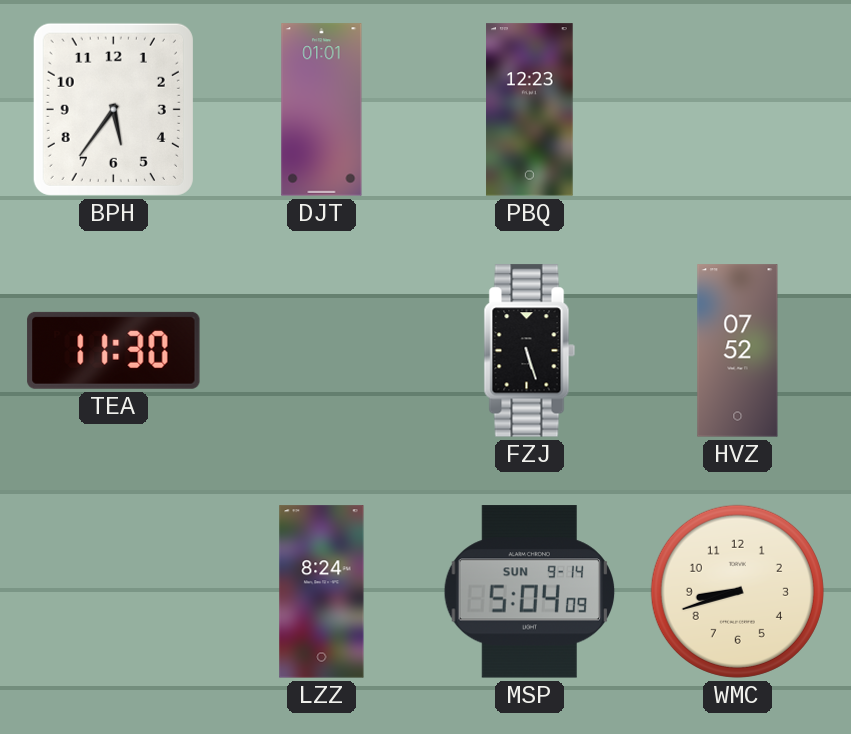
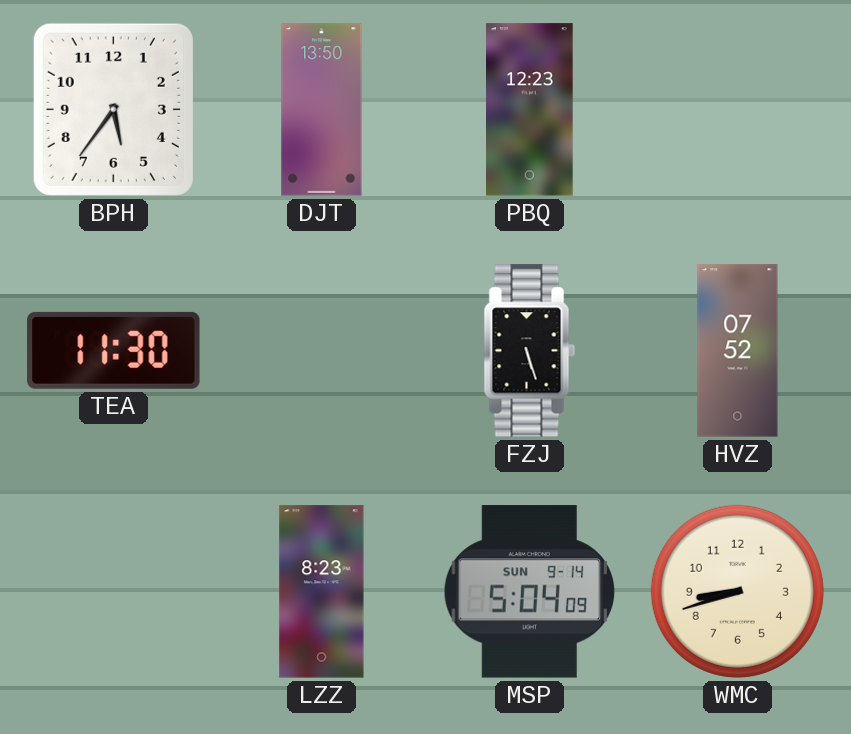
DJT: 01:01 -> 13:50
LZZ: 8:24 -> 8:23
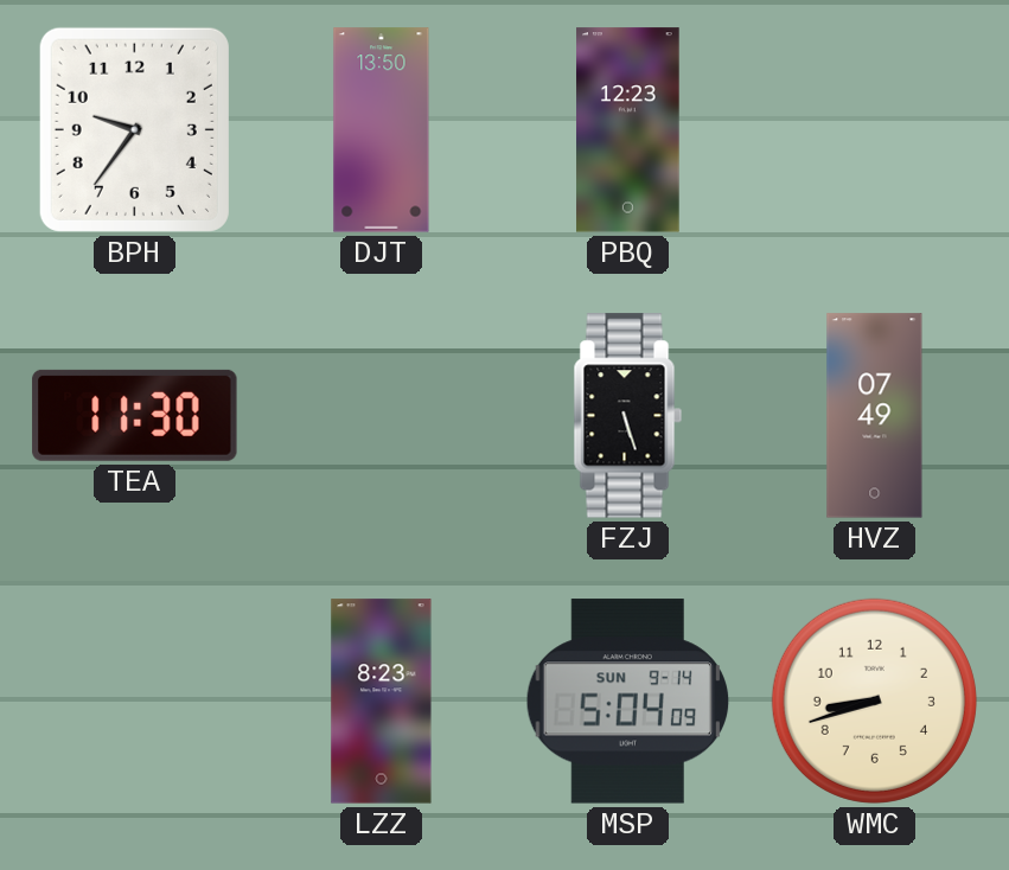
BPH: 5:36 -> 9:36
HVZ: 07:52 -> 07:49
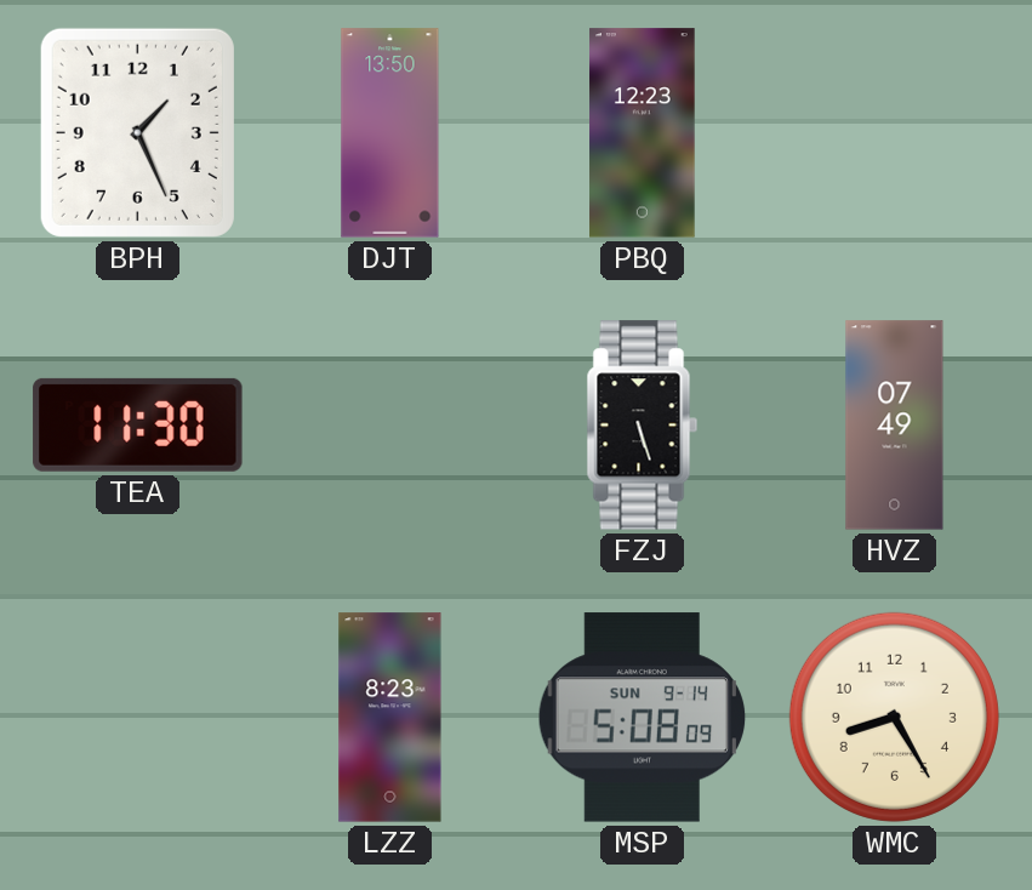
BPH: 9:36 -> 1:26
MSP: 5:04 -> 5:08
WMC: 8:42 -> 8:25
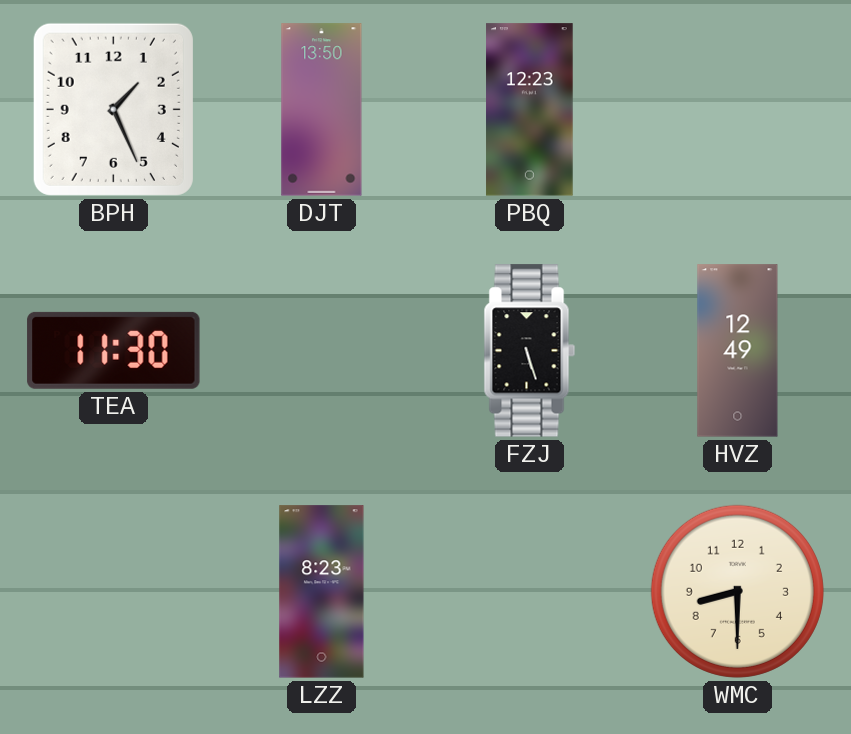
HVZ: 07:49 -> 12:49
MSP: 5:08 -> none
WMC: 8:25 -> 8:30
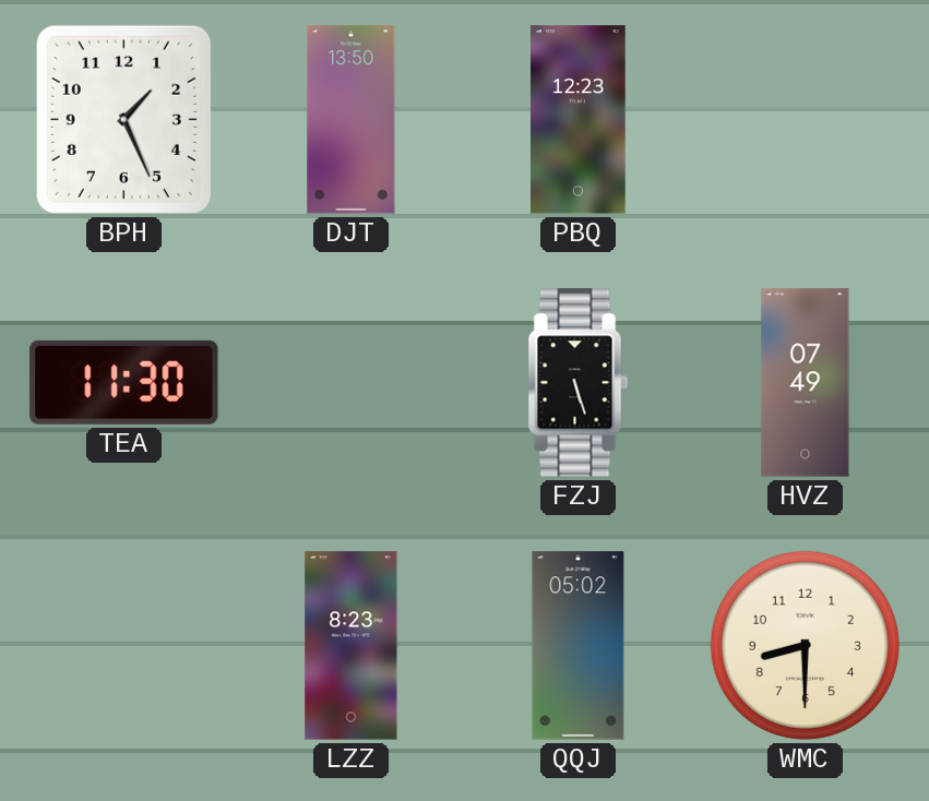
HVZ: 12:49 -> 07:49
QQJ: none -> 05:02
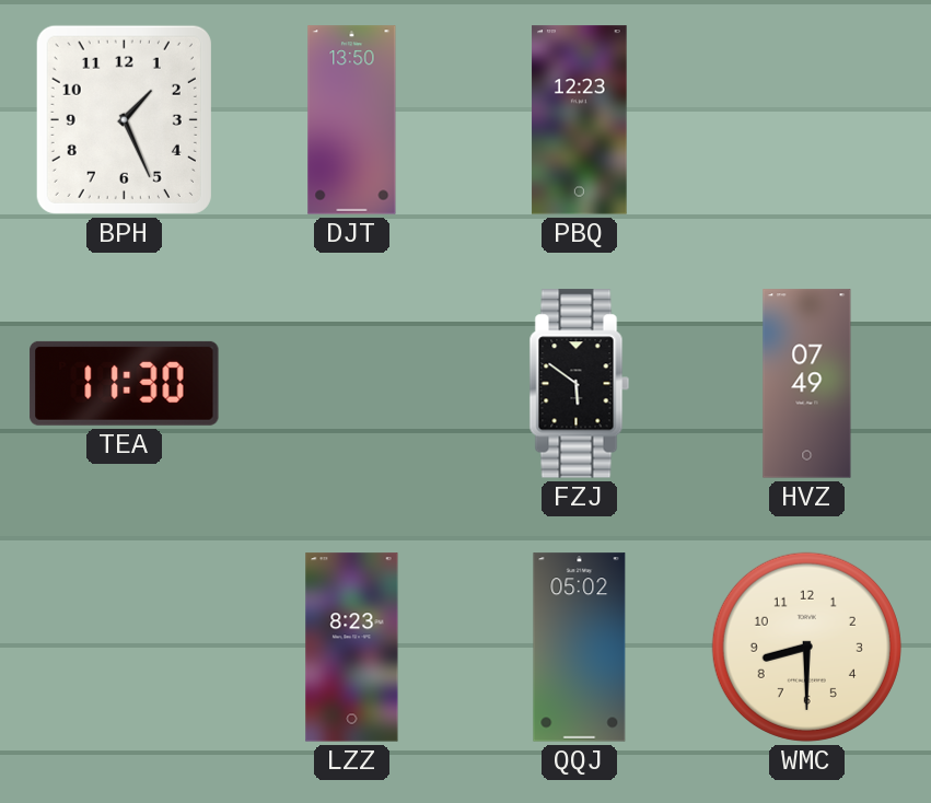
FZJ: 5:27 -> 5:51
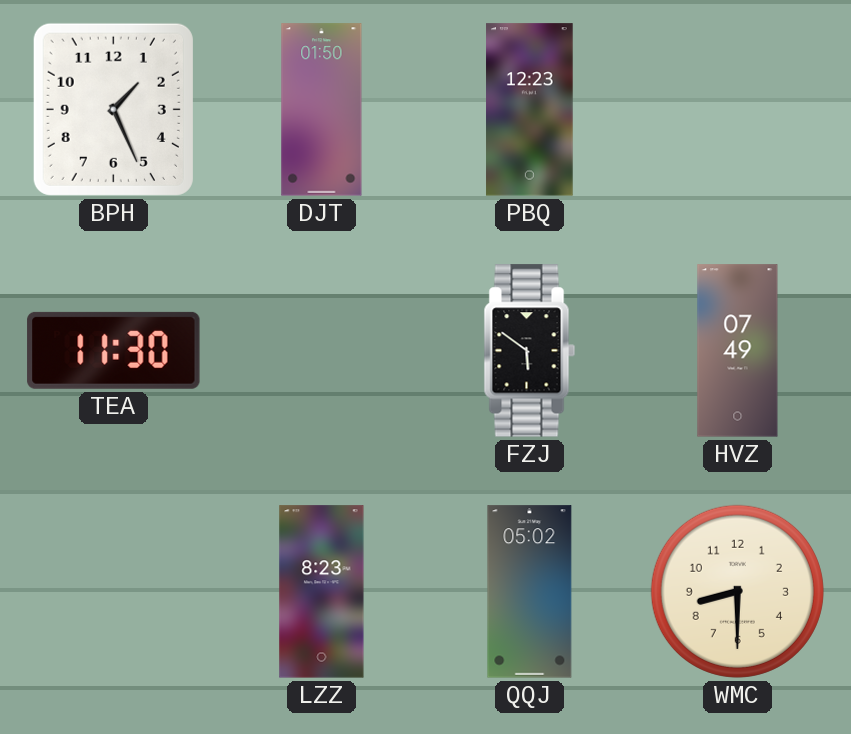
DJT: 13:50 -> 01:50
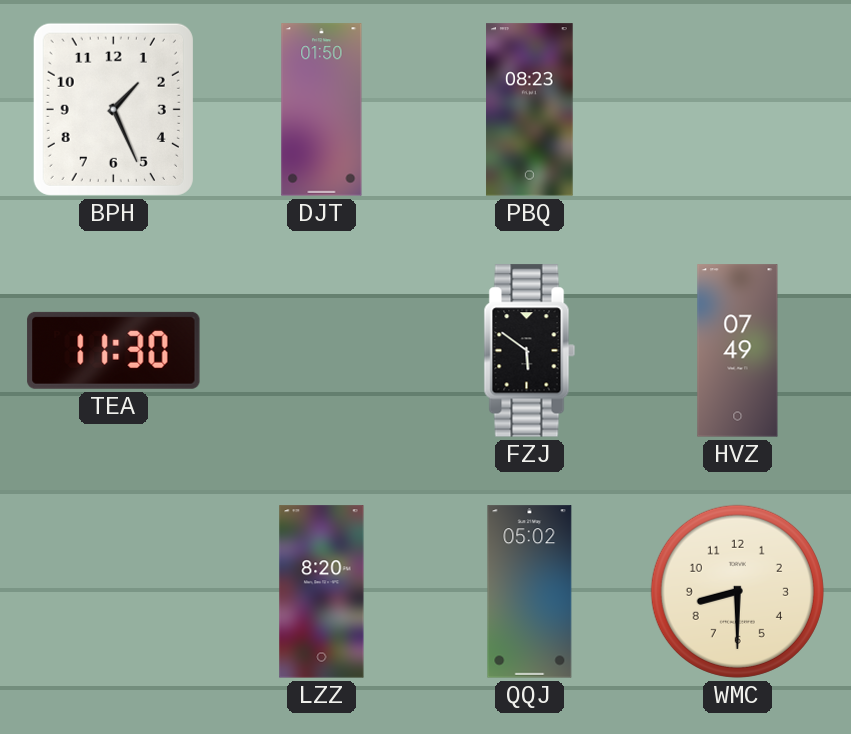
PBQ: 12:23 -> 08:23
LZZ: 8:23 -> 8:20
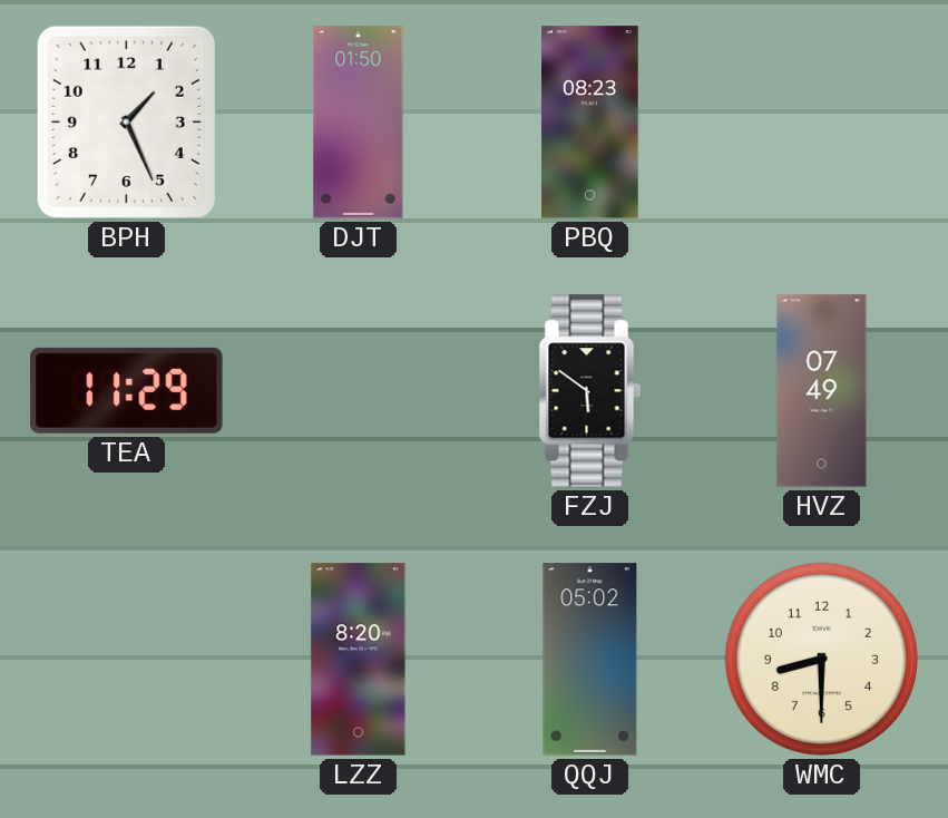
TEA: 11:30 -> 11:29
